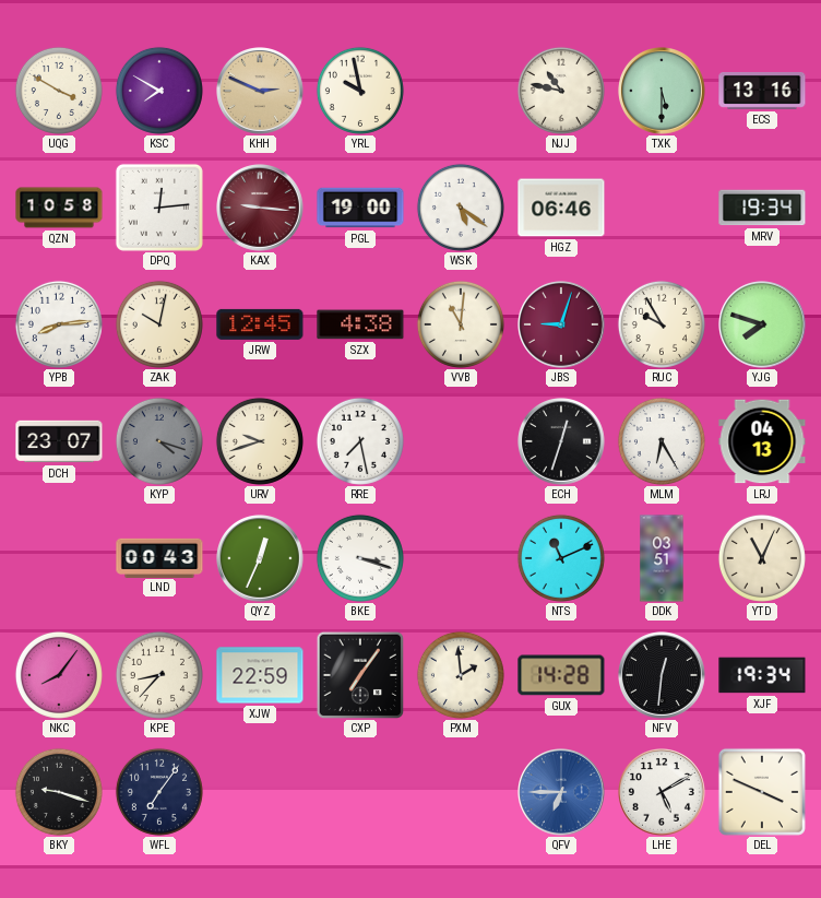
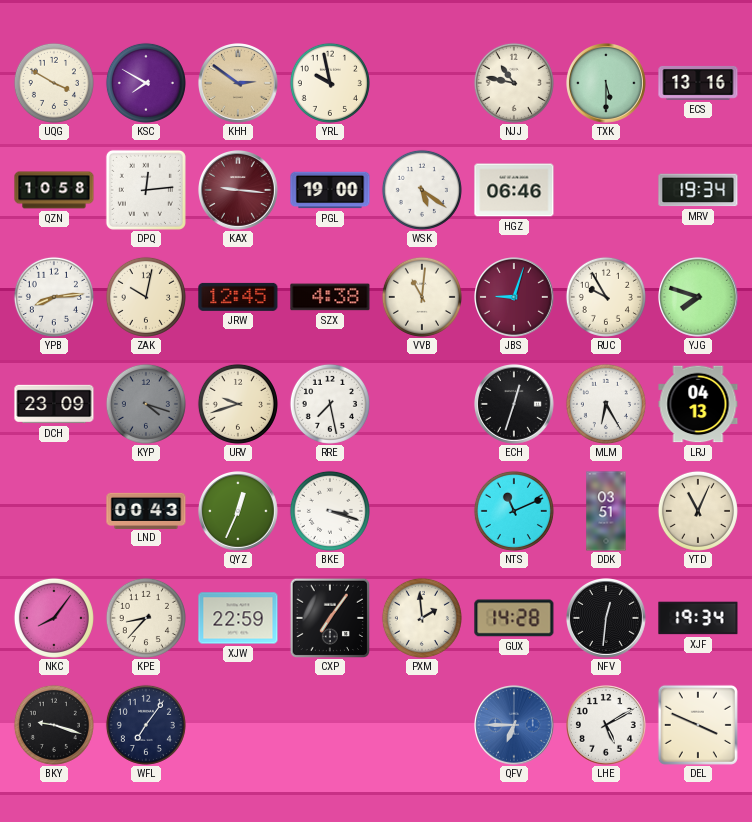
KHH: 2:49 -> 2:51
DCH: 23:07 -> 23:09
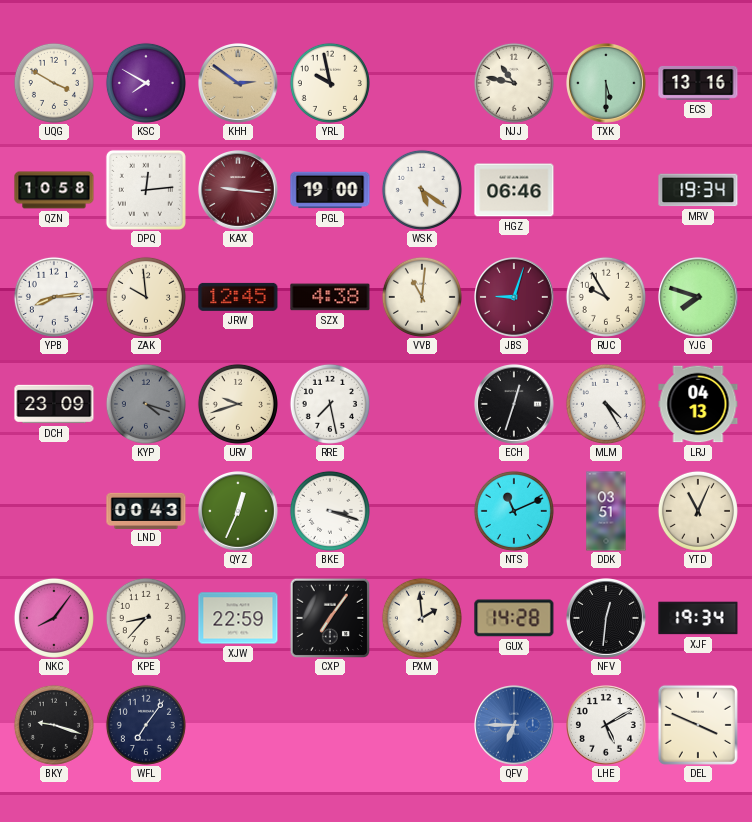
ZAK: 10:02 -> 9:59
MLM: 6:25 -> 4:25
